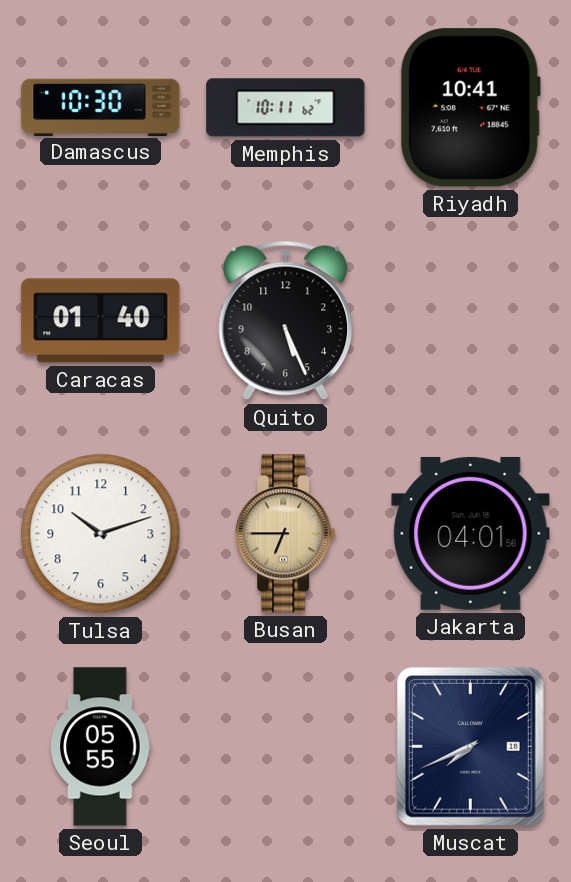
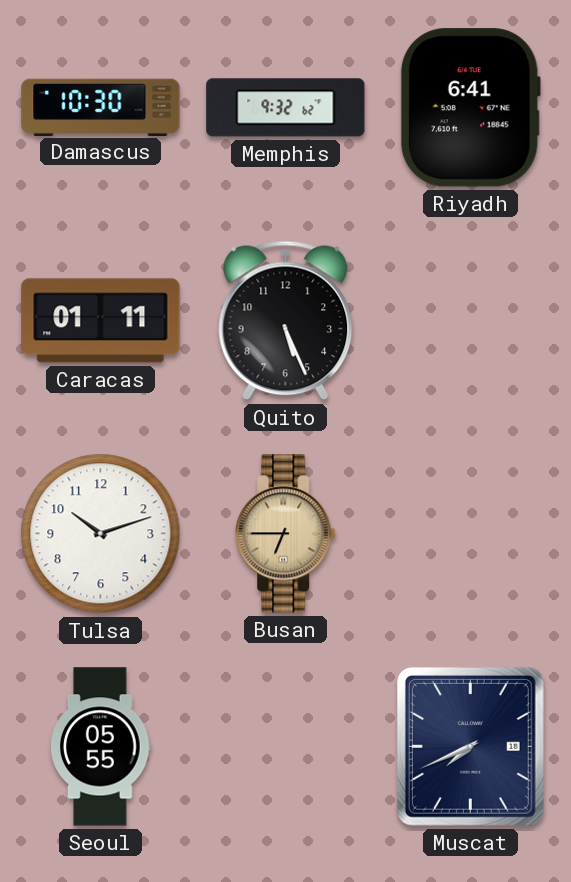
Memphis: 10:11 -> 9:32
Riyadh: 10:41 -> 6:41
Caracas: 01:40 -> 01:11
Jakarta: 04:01 -> none
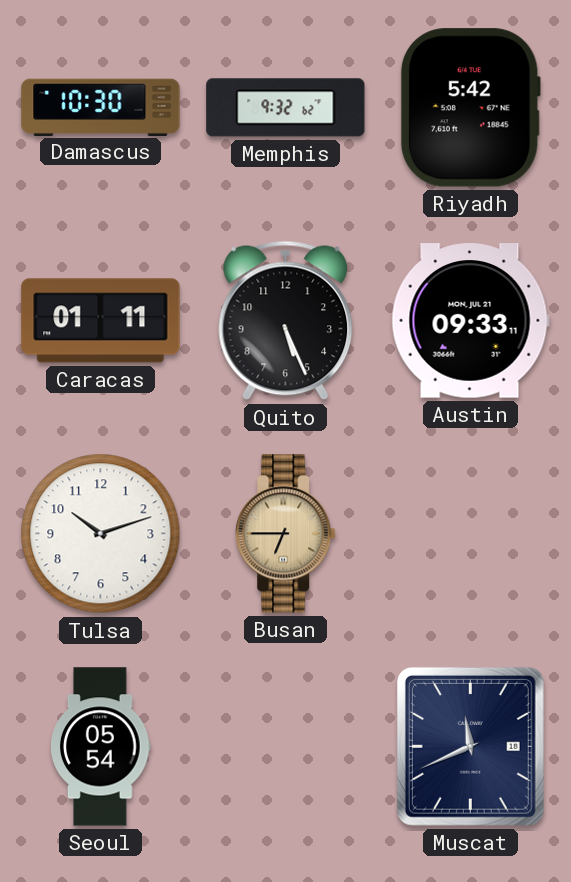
Riyadh: 6:41 -> 5:42
Austin: none -> 09:33
Seoul: 05:55 -> 05:54
Muscat: 7:41 -> 11:41
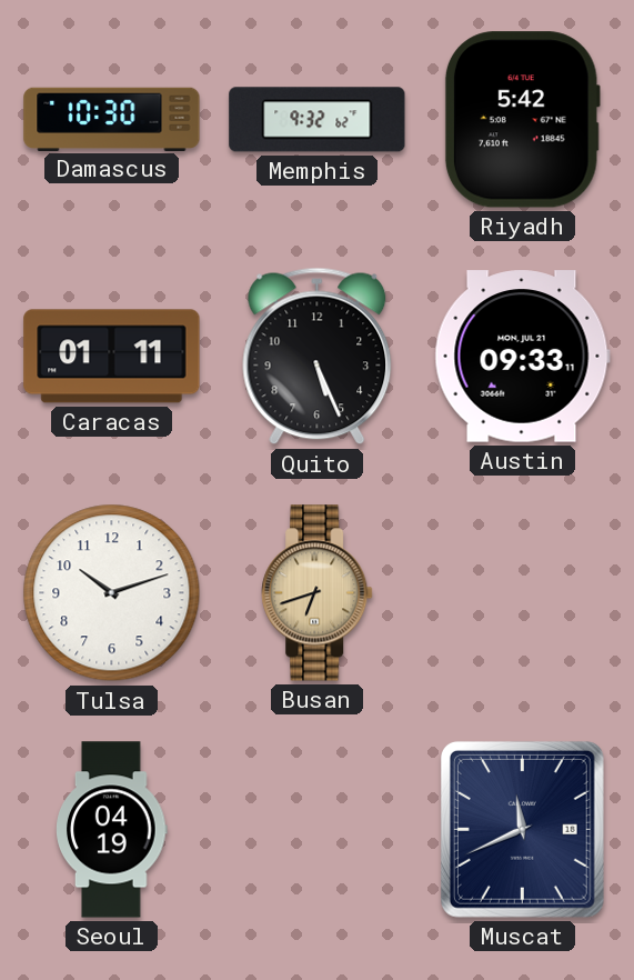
Busan: 6:45 -> 6:42
Seoul: 05:54 -> 04:19
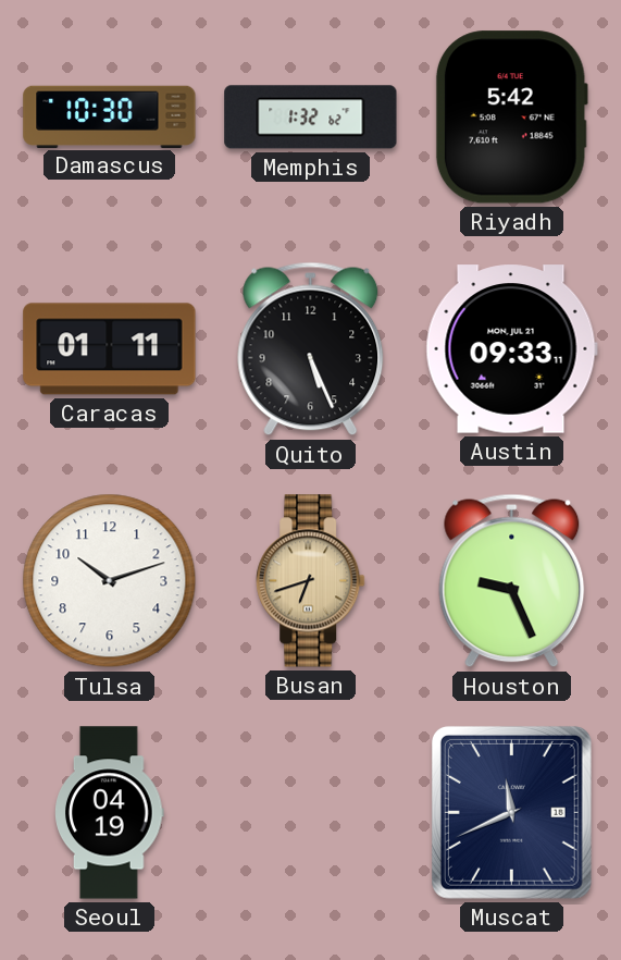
Memphis: 9:32 -> 1:32
Houston: none -> 9:26
